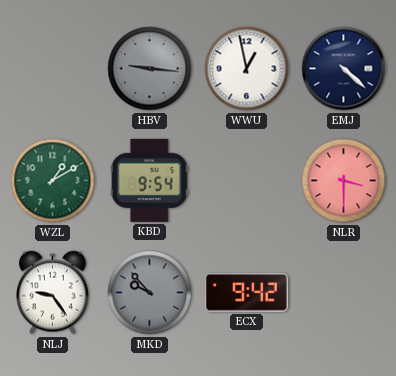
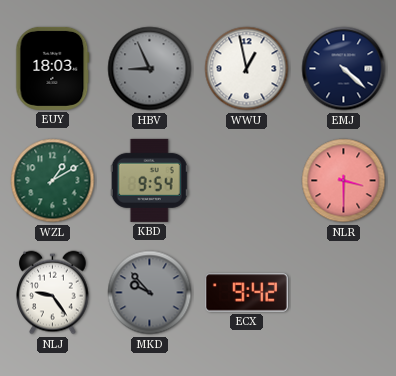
EUY: none -> 18:03
HBV: 9:16 -> 8:56
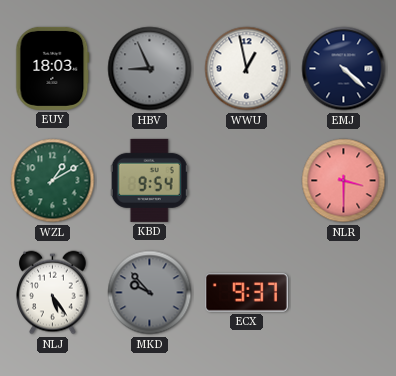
NLJ: 9:24 -> 5:24
ECX: 9:42 -> 9:37
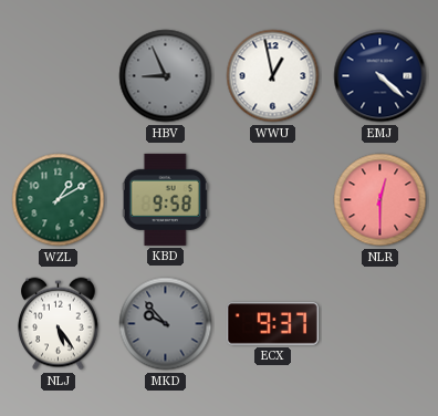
EUY: 18:03 -> none
KBD: 9:54 -> 9:58
NLR: 3:30 -> 12:30
